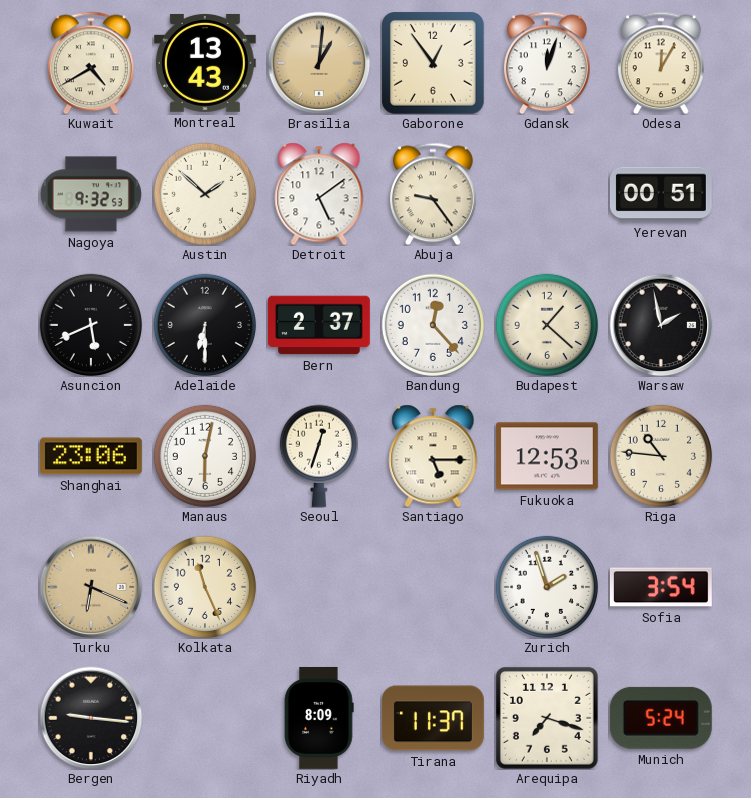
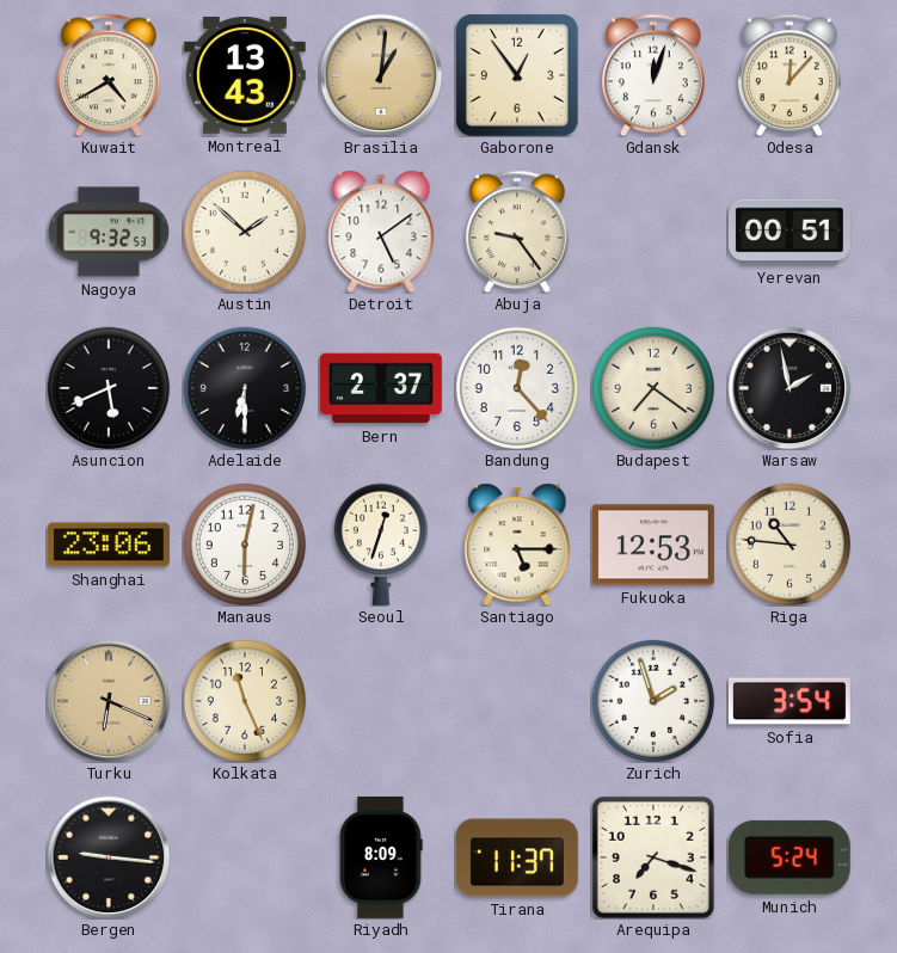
Odesa: 12:05 -> 12:07
Budapest: 1:22 -> 7:21
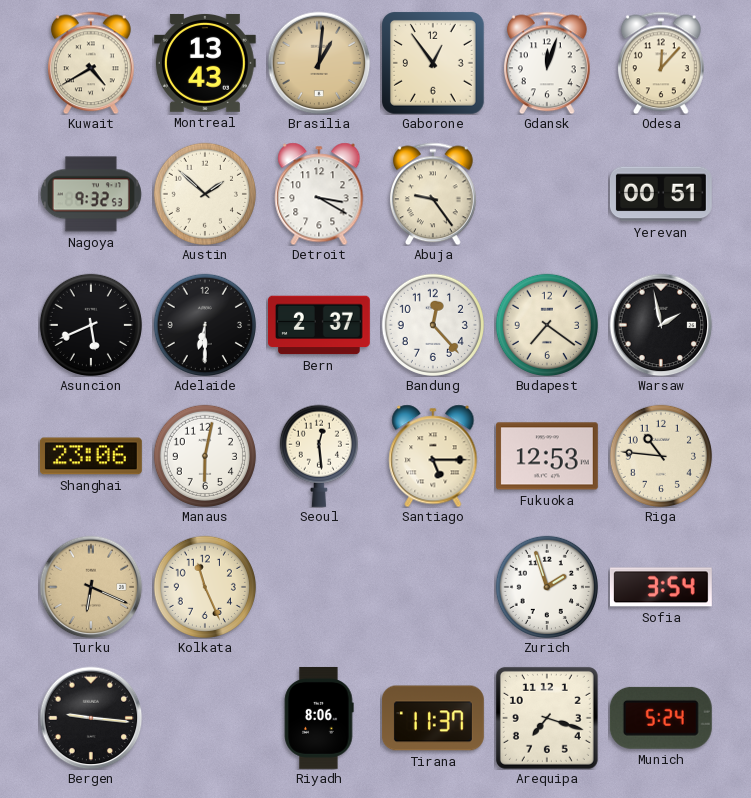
Detroit: 5:09 -> 3:20
Seoul: 12:33 -> 12:29
Riyadh: 8:09 -> 8:06
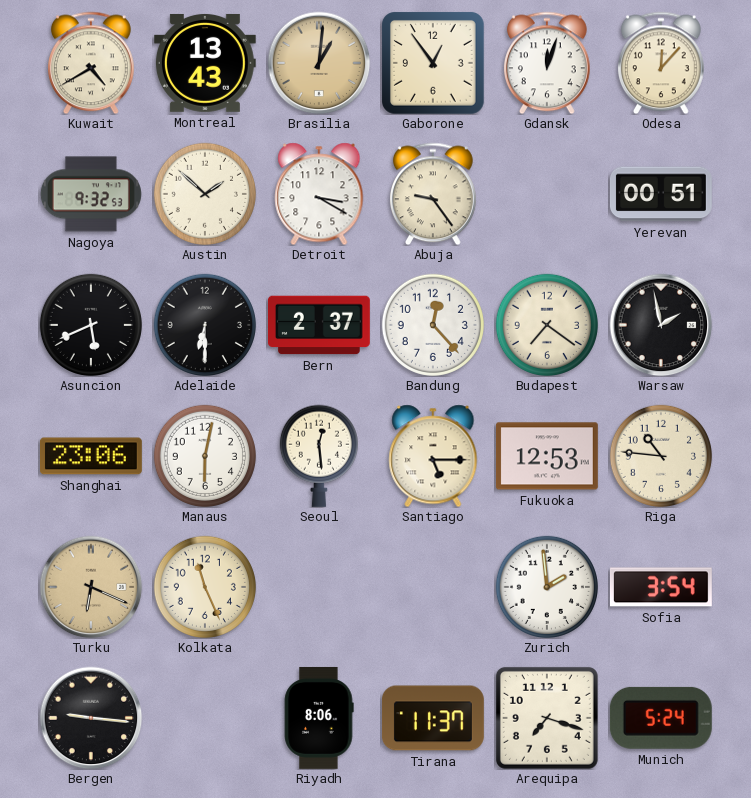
Zurich: 1:57 -> 1:59
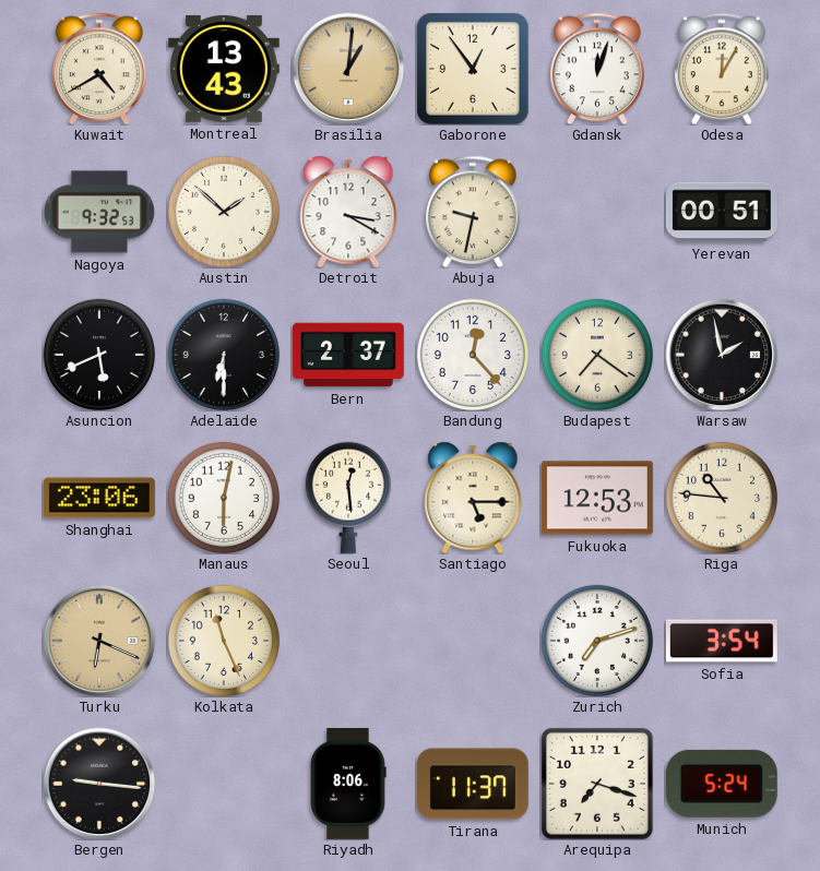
Odesa: 12:07 -> 12:05
Abuja: 9:24 -> 9:32
Zurich: 1:59 -> 7:12
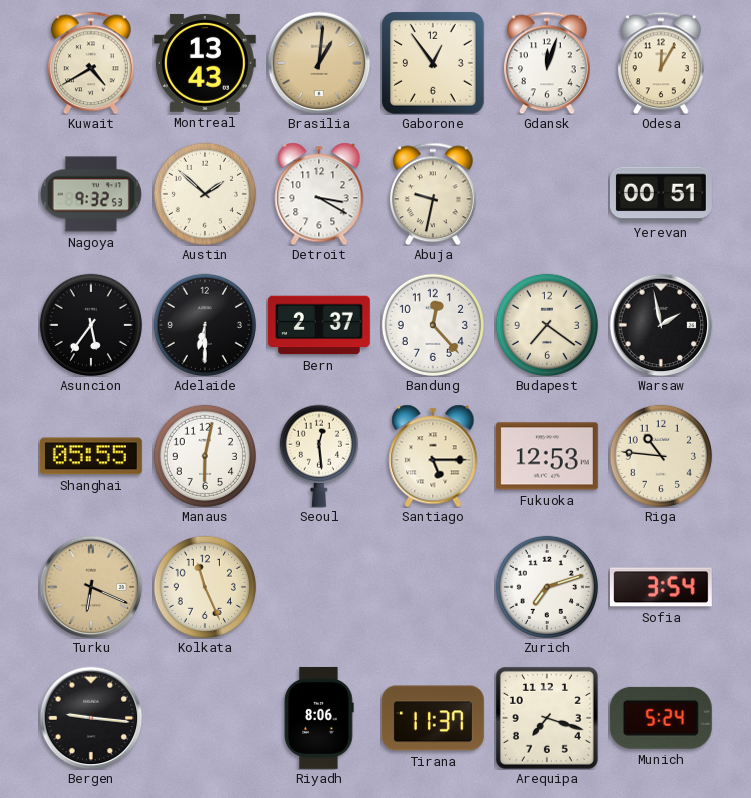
Asuncion: 5:41 -> 5:36
Shanghai: 23:06 -> 05:55
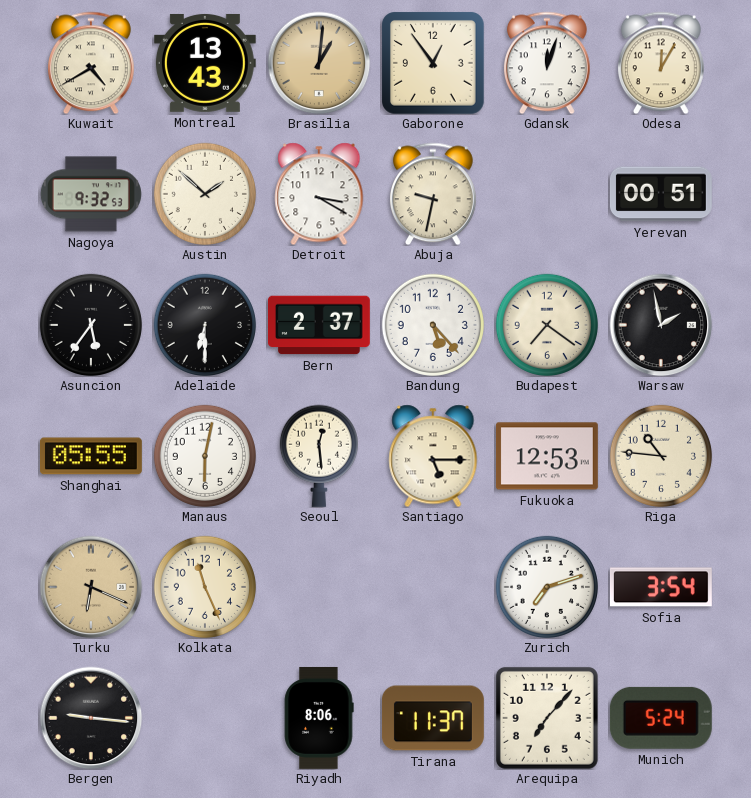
Bandung: 12:23 -> 5:23
Arequipa: 7:18 -> 7:07
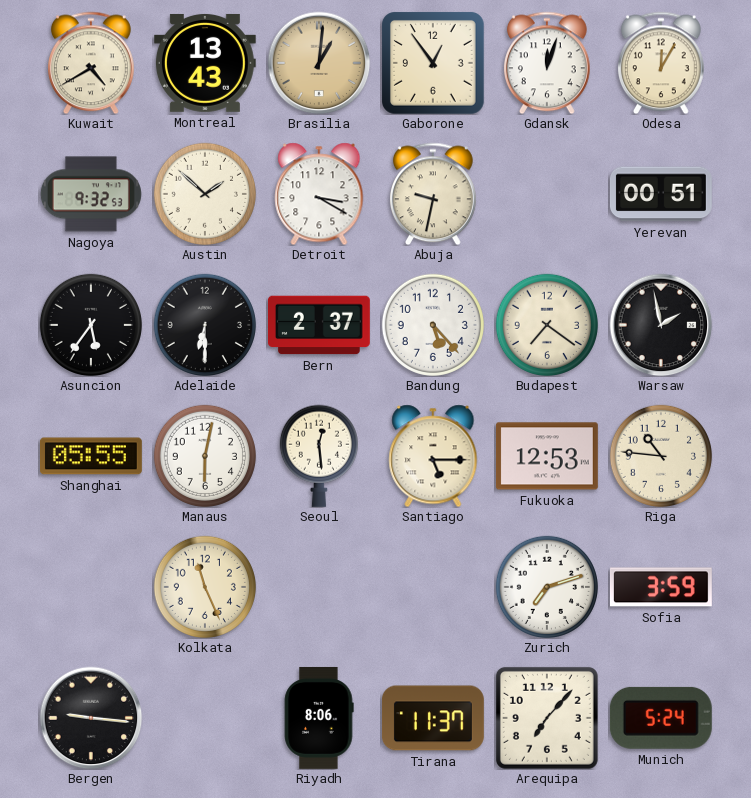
Turku: 6:19 -> none
Sofia: 3:54 -> 3:59
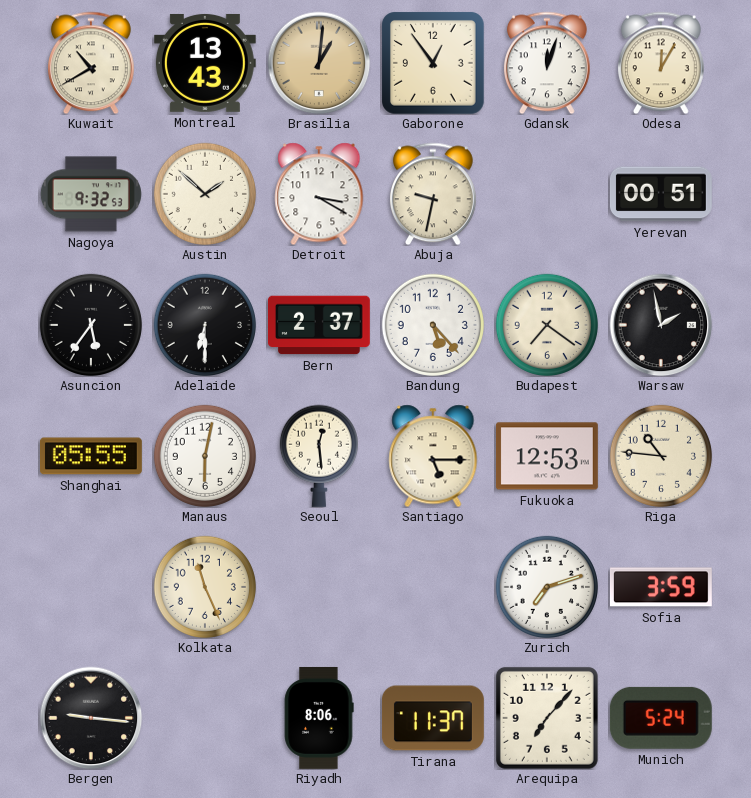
Kuwait: 4:40 -> 10:40
